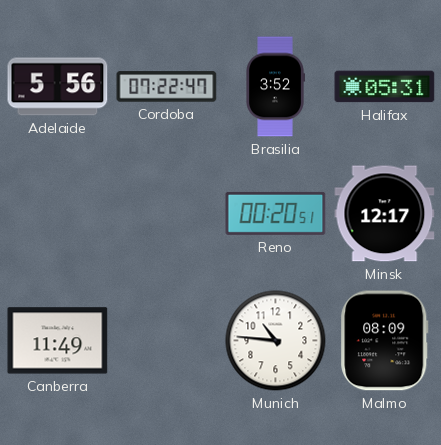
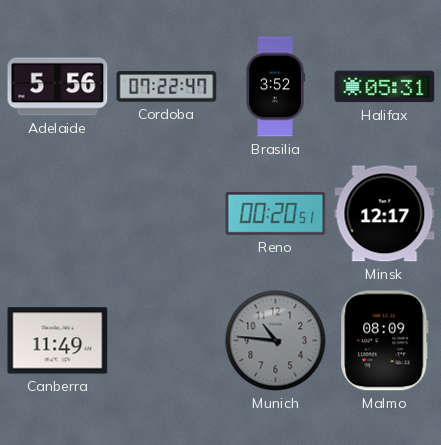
Munich dial: white -> grey
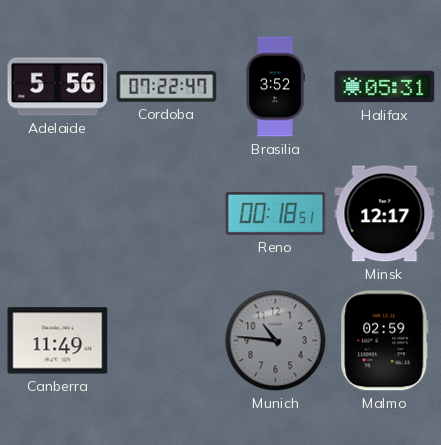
Reno: 00:20 -> 00:18
Malmo: 08:09 -> 02:59
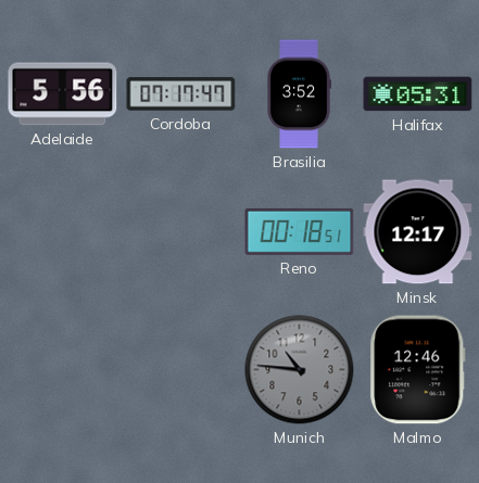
Cordoba: 07:22 -> 07:17
Canberra: 11:49 -> none
Malmo: 02:59 -> 12:46
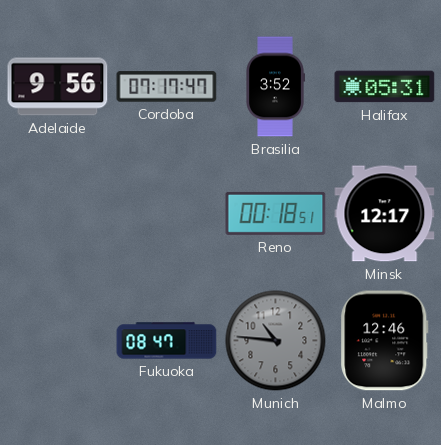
Adelaide: 5:56 -> 9:56
Fukuoka: none -> 08:47
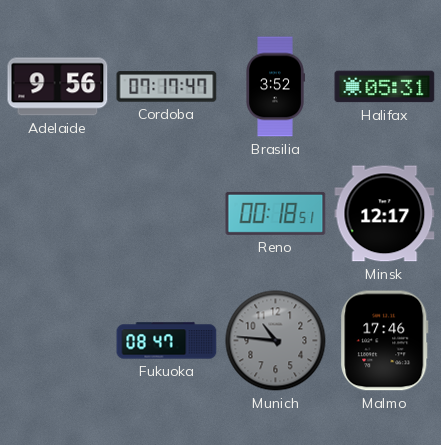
Malmo: 12:46 -> 17:46
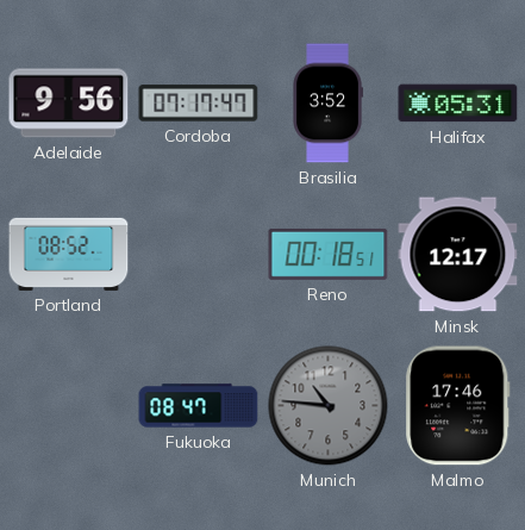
Portland: none -> 08:52
